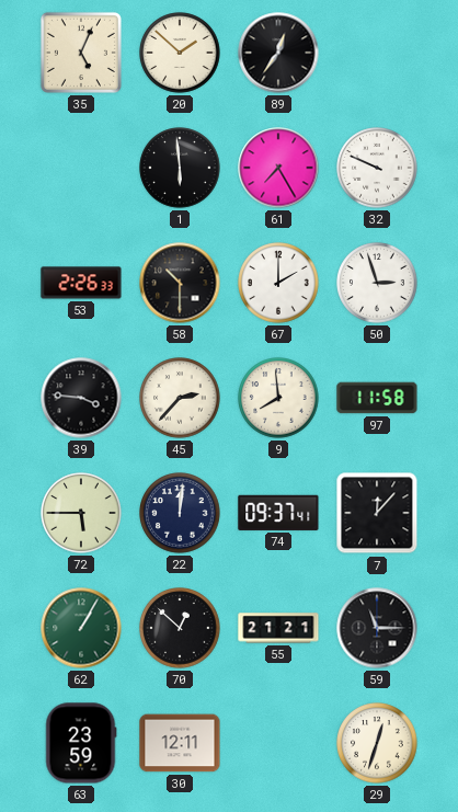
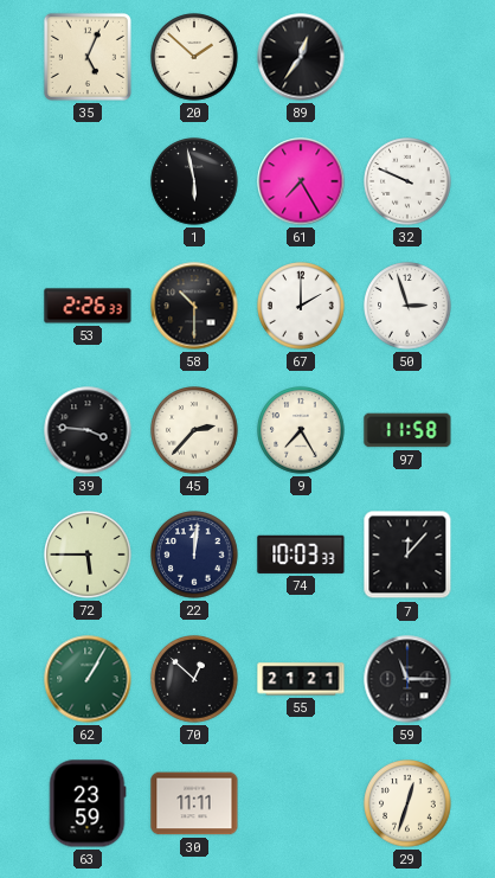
1: 5:59 -> 5:58
9: 7:59 -> 7:25
74: 09:37 -> 10:03
30: 12:11 -> 11:11
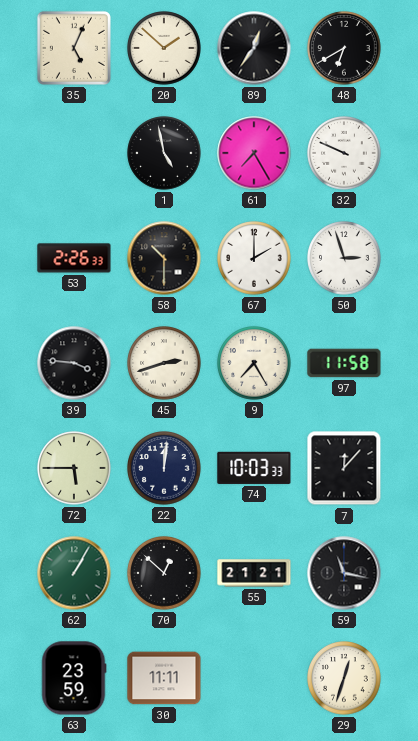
48: none -> 6:40
1: 5:58 -> 4:58
45: 2:37 -> 2:42
59: 11:15 -> 11:17
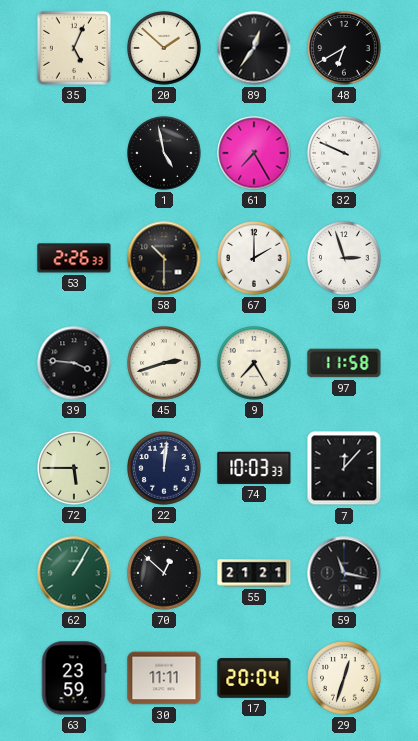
17: none -> 20:04
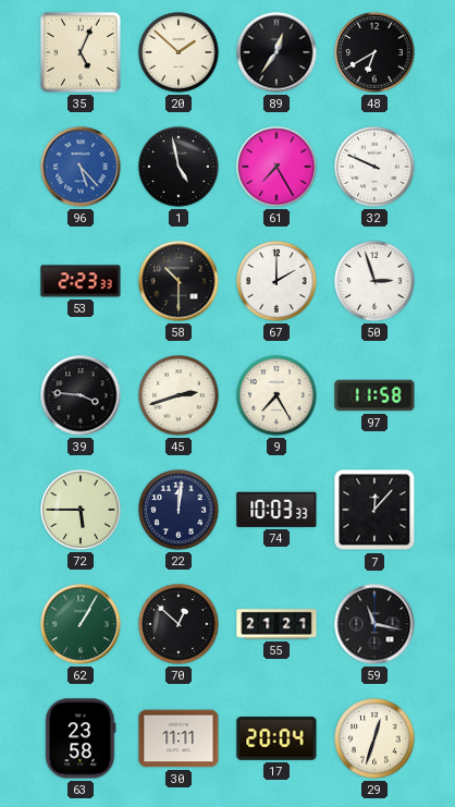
96: none -> 5:23
53: 2:26 -> 2:23
63: 23:59 -> 23:58
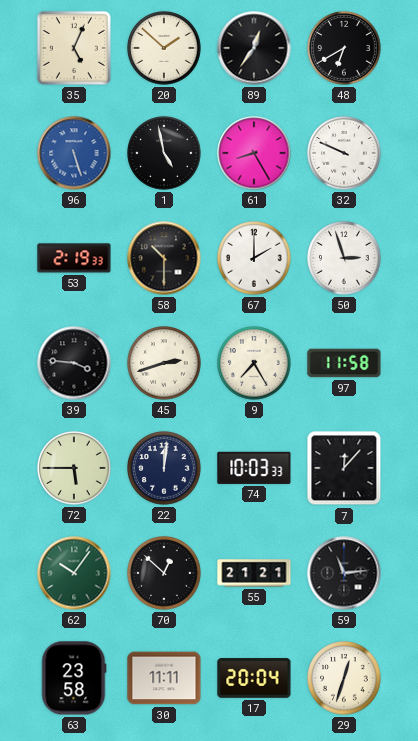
96: 5:23 -> 5:27
61: 7:25 -> 8:25
53: 2:23 -> 2:19
62: 1:05 -> 10:06
59: 11:17 -> 11:14
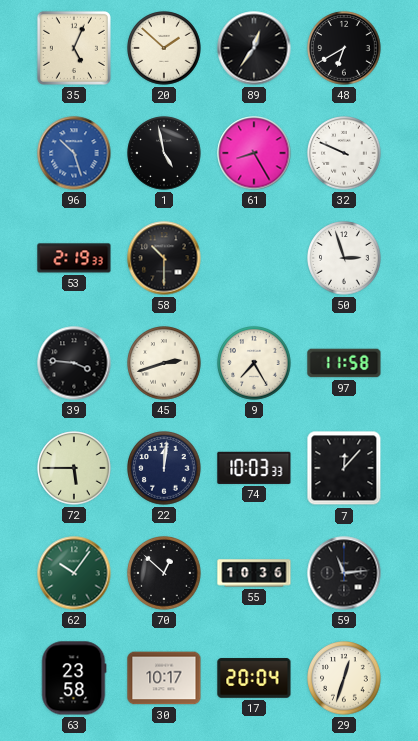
96: 5:27 -> 10:27
67: 2:00 -> none
55: 21:21 -> 10:36
30: 11:11 -> 10:17
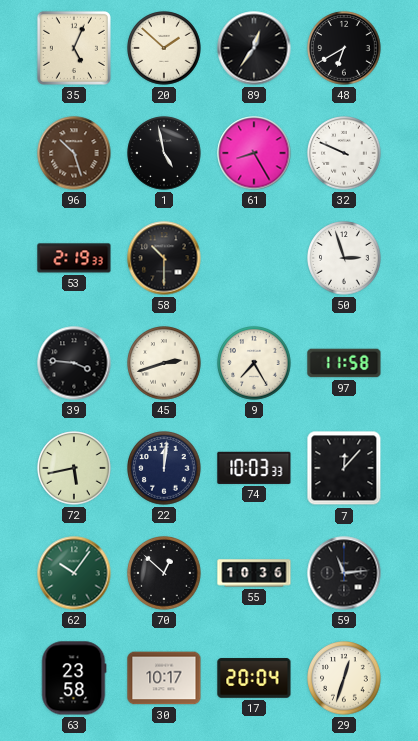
96 dial: blue -> brown
72: 5:45 -> 5:43
